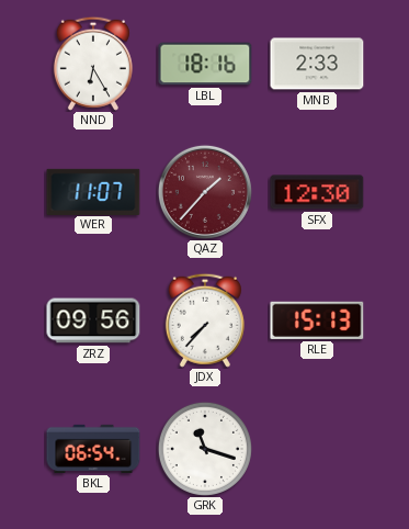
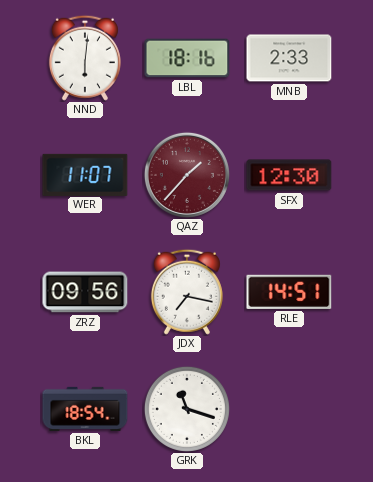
NND: 6:25 -> 6:01
JDX: 7:37 -> 7:17
RLE: 15:13 -> 14:51
BKL: 06:54 -> 18:54
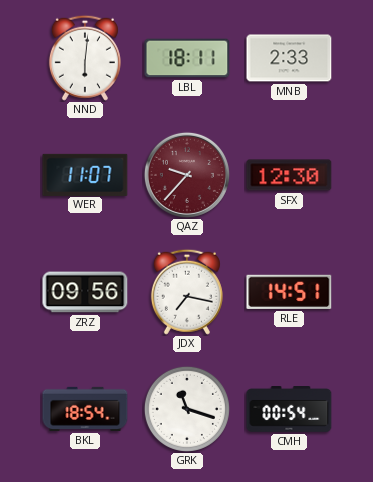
LBL: 18:16 -> 18:11
QAZ: 1:37 -> 9:37
CMH: none -> 00:54
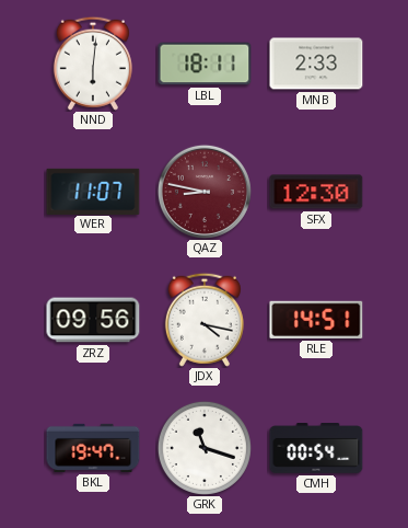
QAZ: 9:37 -> 8:47
JDX: 7:17 -> 4:17
BKL: 18:54 -> 19:47
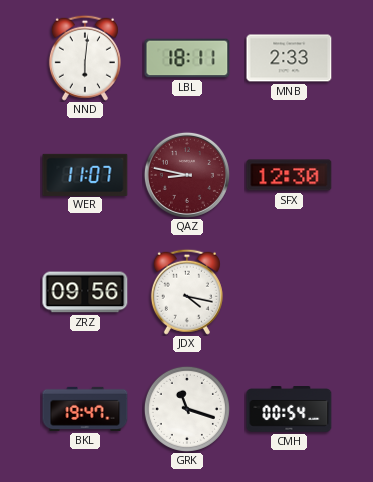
RLE: 14:51 -> none
